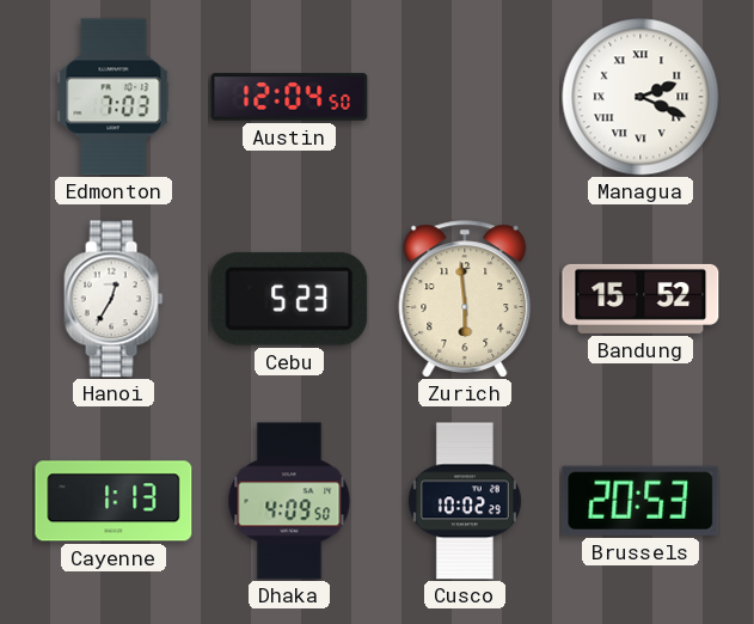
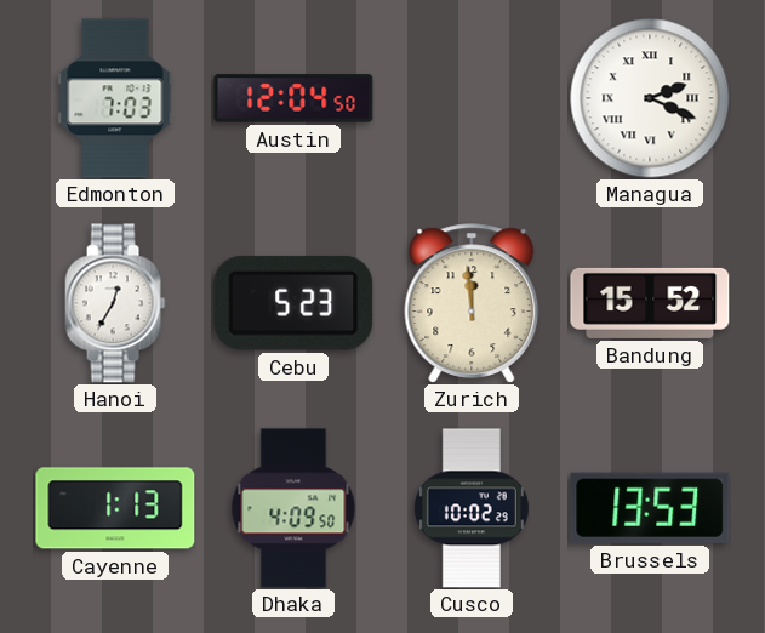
Zurich: 5:59 -> 11:59
Brussels: 20:53 -> 13:53
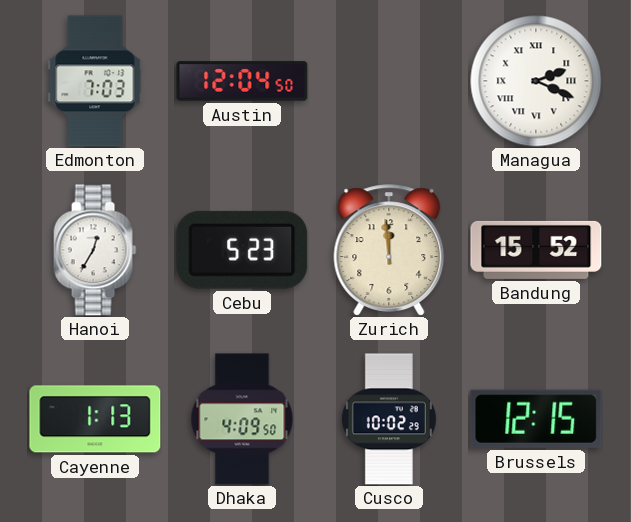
Brussels: 13:53 -> 12:15
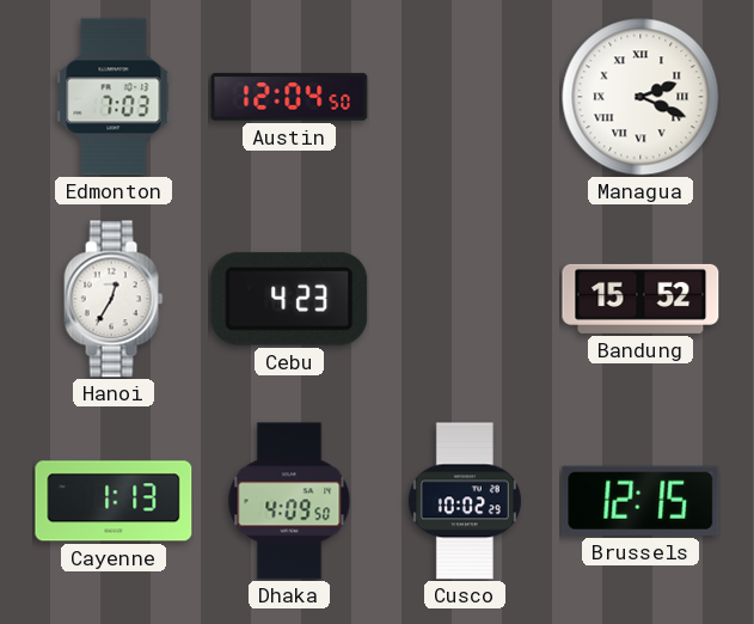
Cebu: 5:23 -> 4:23
Zurich: 11:59 -> none
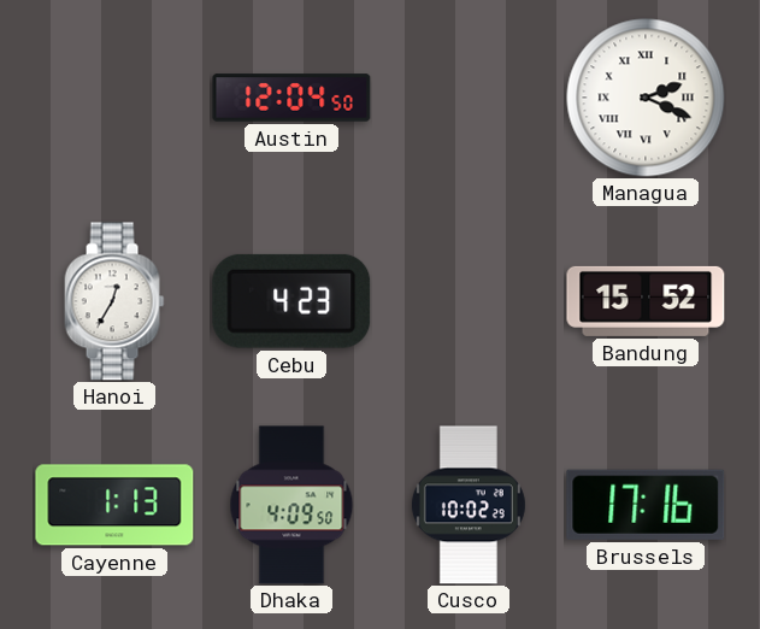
Edmonton: 7:03 -> none
Brussels: 12:15 -> 17:16
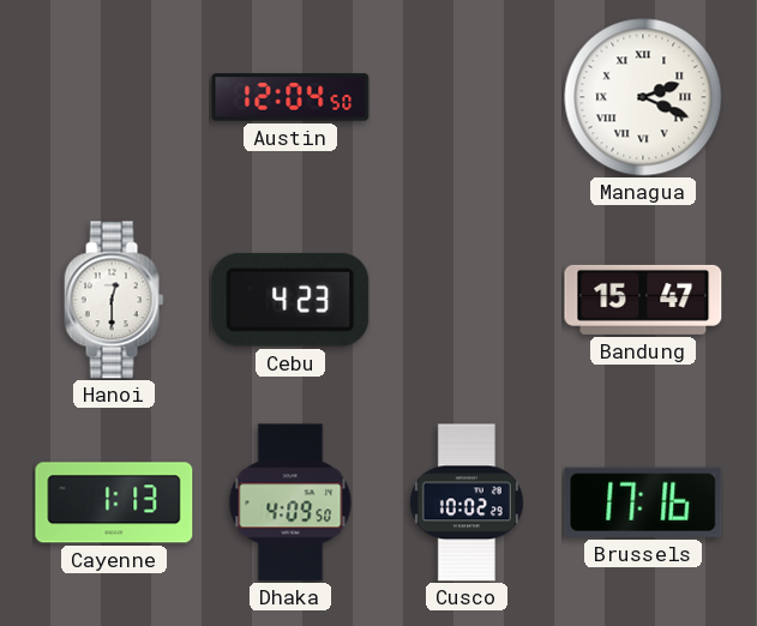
Hanoi: 12:35 -> 12:30
Bandung: 15:52 -> 15:47
